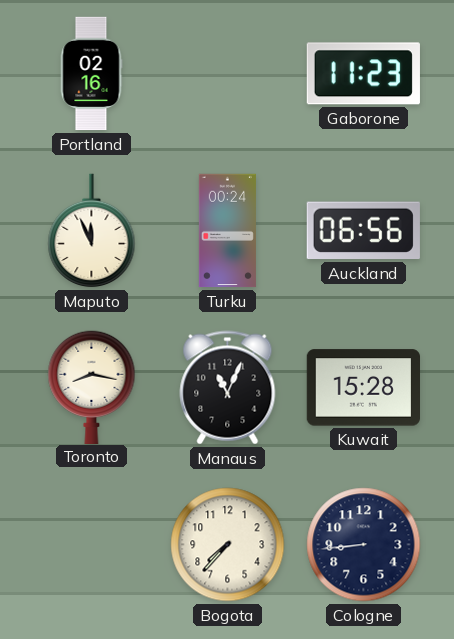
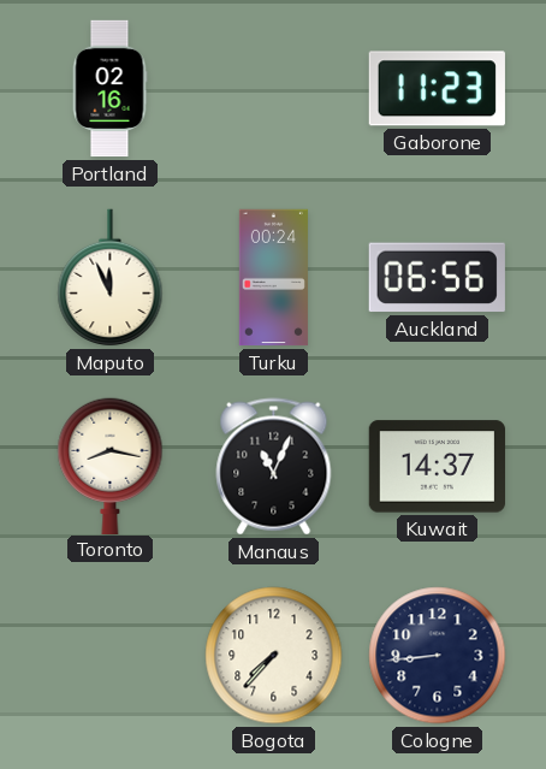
Kuwait: 15:28 -> 14:37
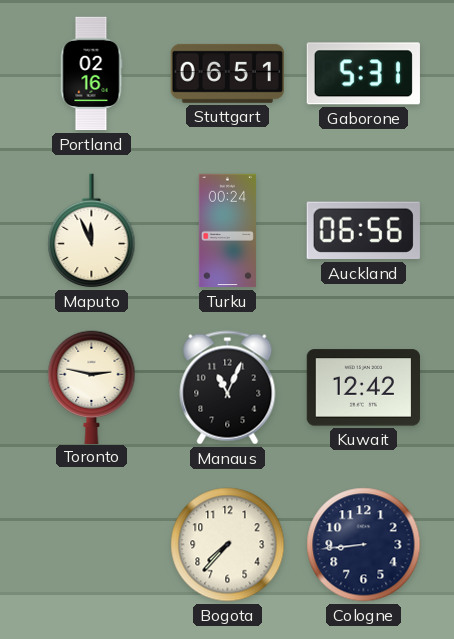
Stuttgart: none -> 06:51
Gaborone: 11:23 -> 5:31
Toronto: 8:17 -> 2:47
Kuwait: 14:37 -> 12:42
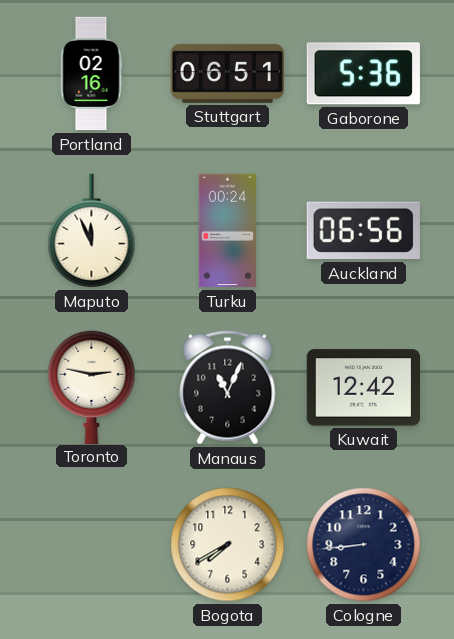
Gaborone: 5:31 -> 5:36
Bogota: 7:37 -> 7:40
